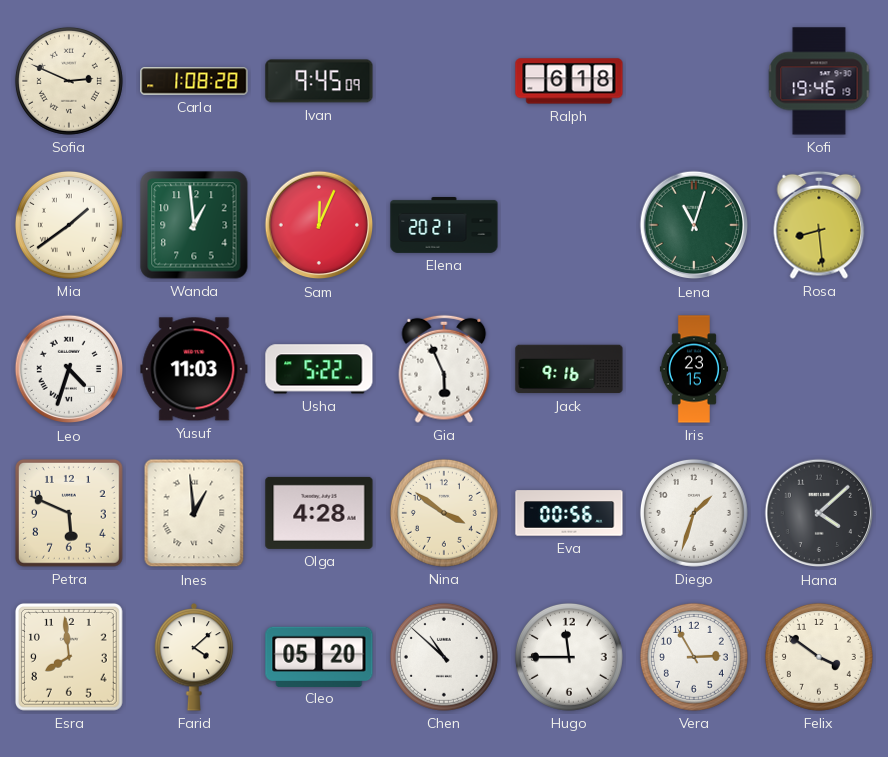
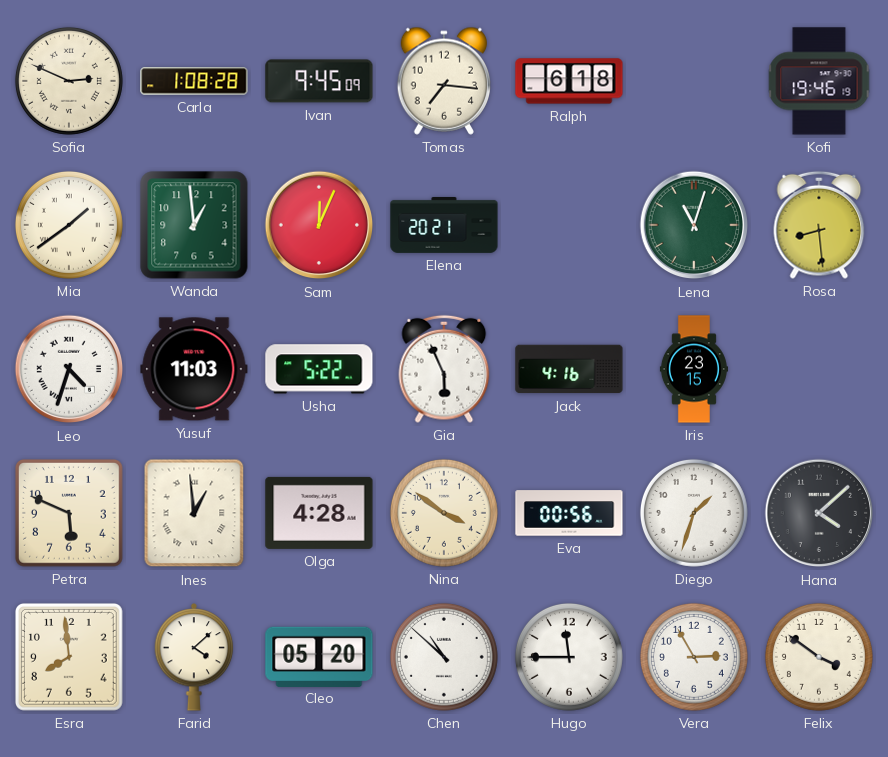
Tomas: none -> 7:16
Jack: 9:16 -> 4:16
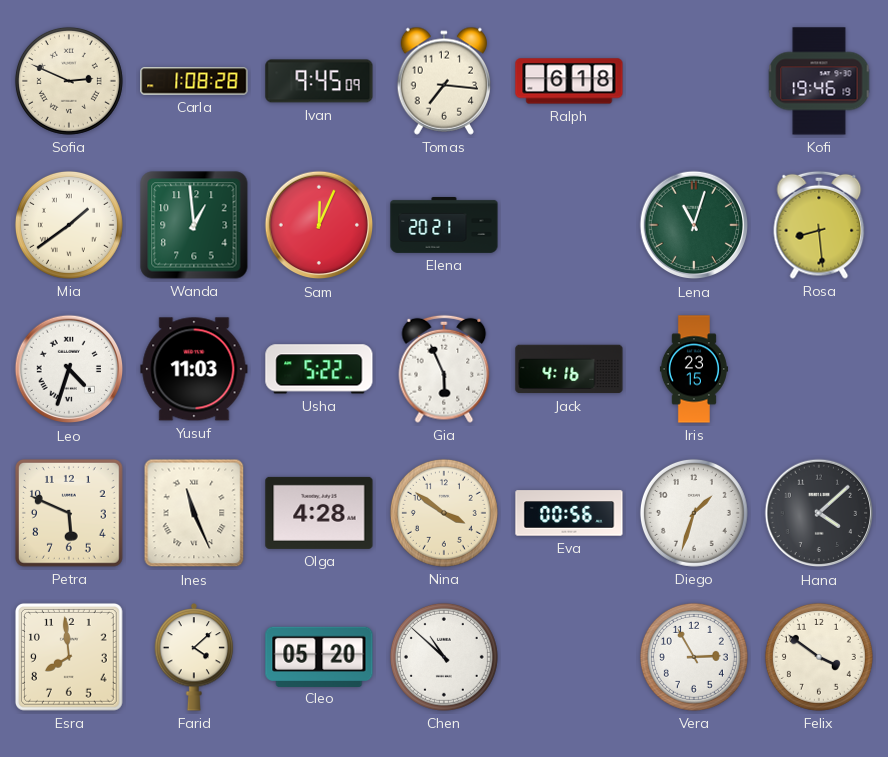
Ines: 12:59 -> 11:26
Hugo: 11:45 -> none
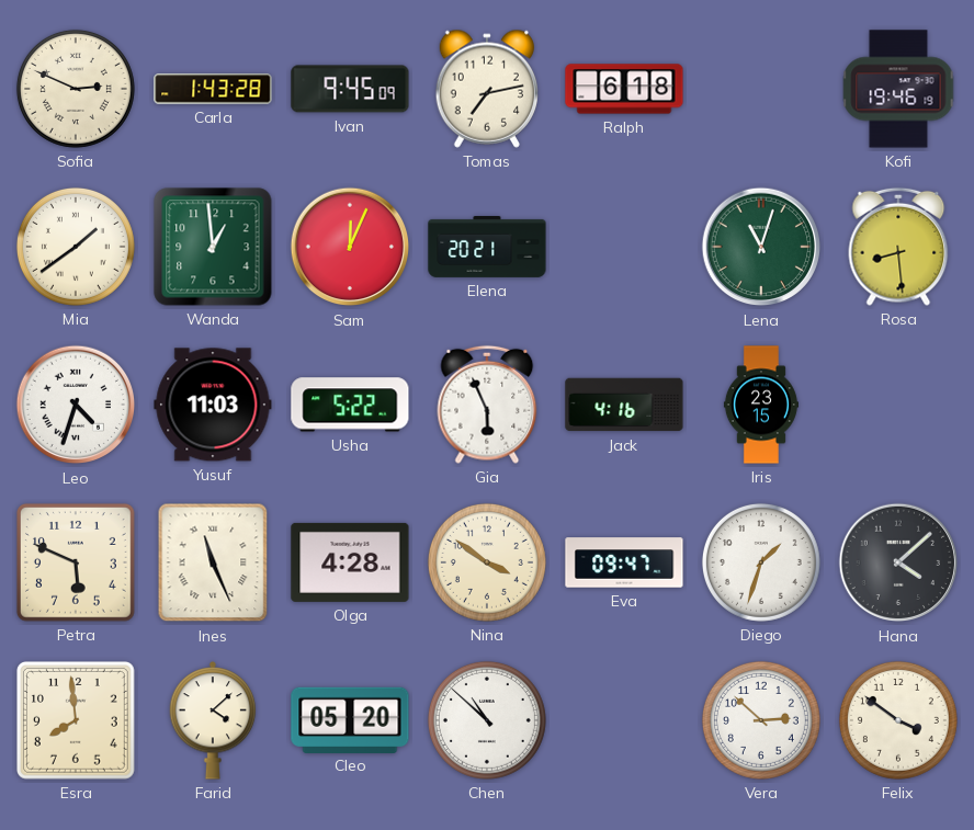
Carla: 1:08 -> 1:43
Tomas: 7:16 -> 7:13
Eva: 00:56 -> 09:47
Vera: 2:55 -> 2:52
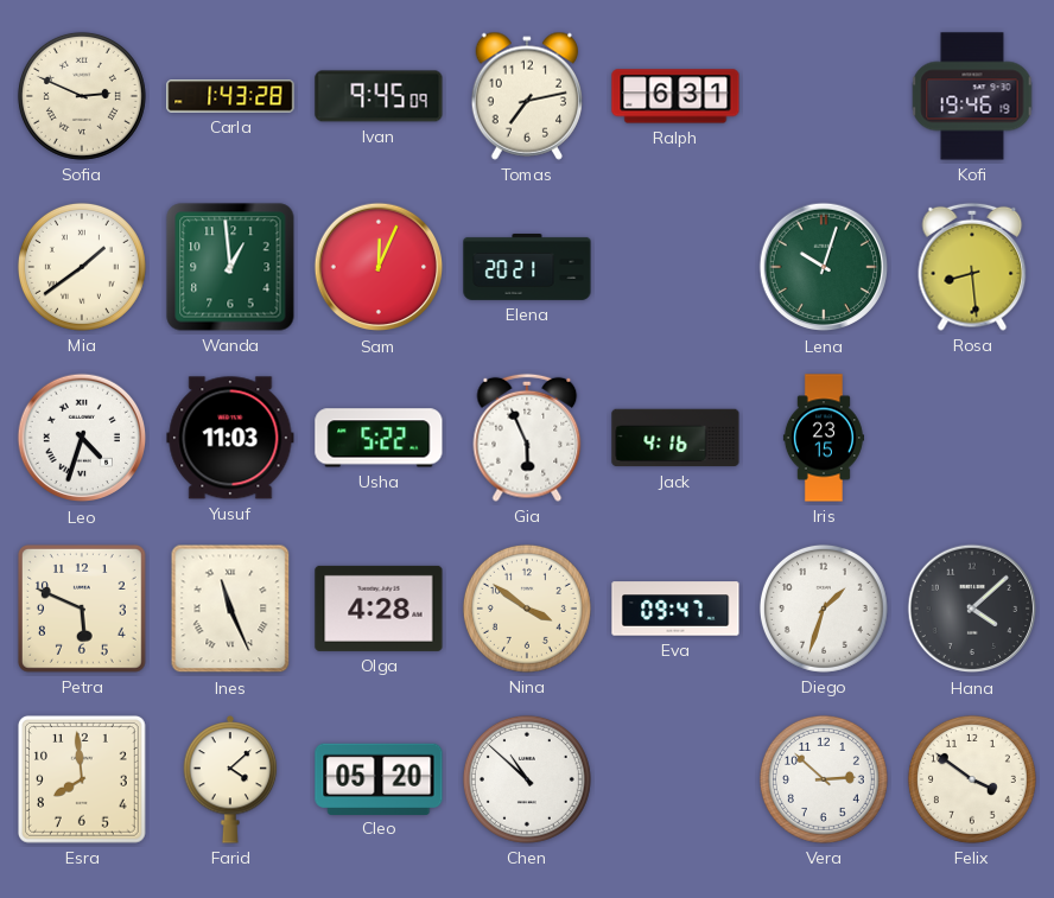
Ralph: 6:18 -> 6:31
Lena: 11:03 -> 10:03
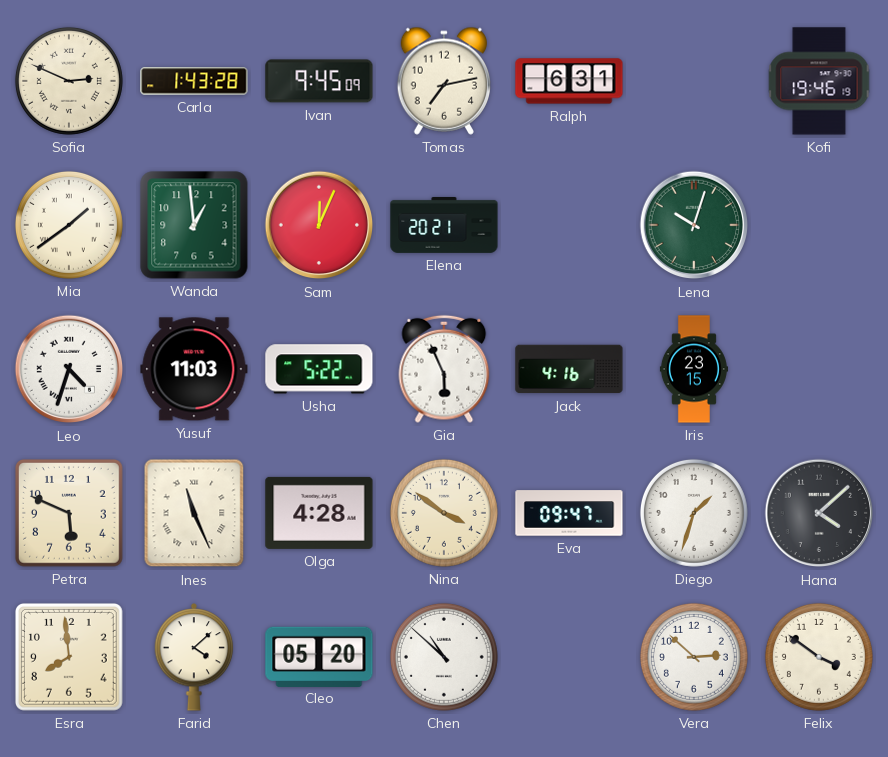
Rosa: 8:29 -> none
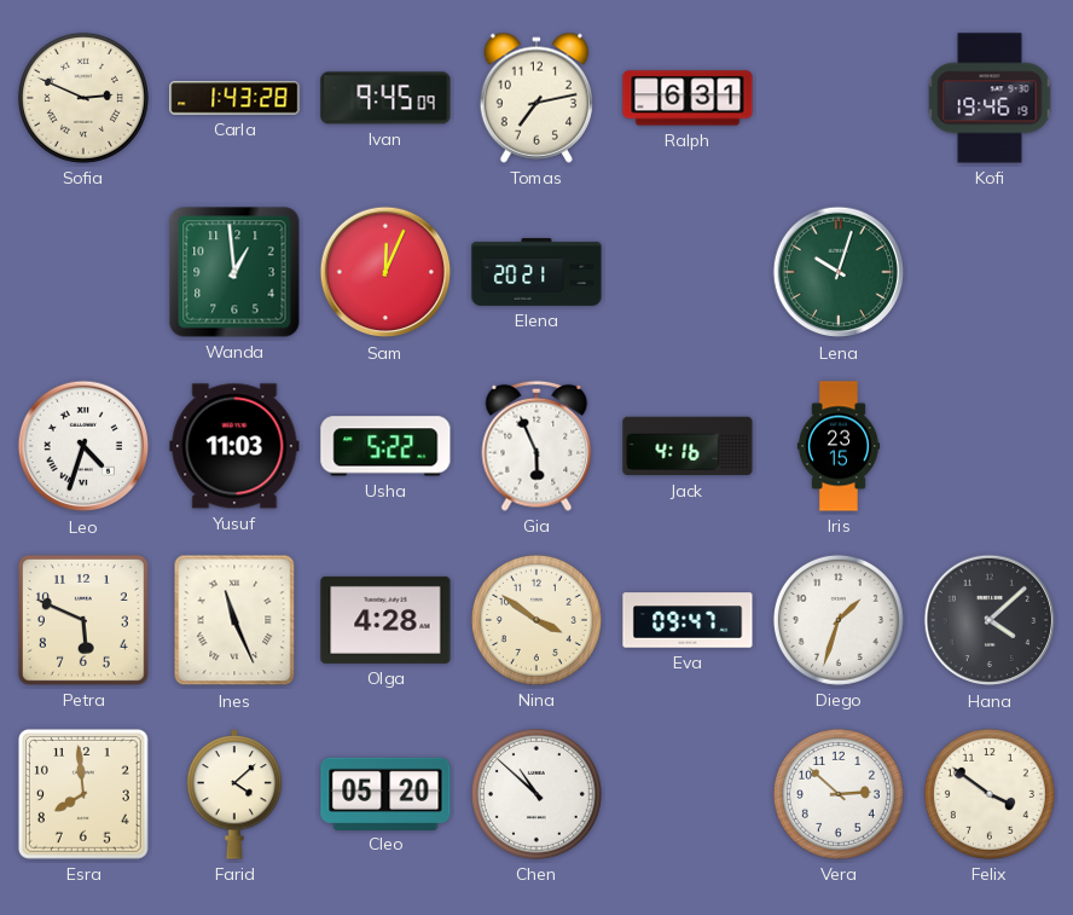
Mia: 1:39 -> none
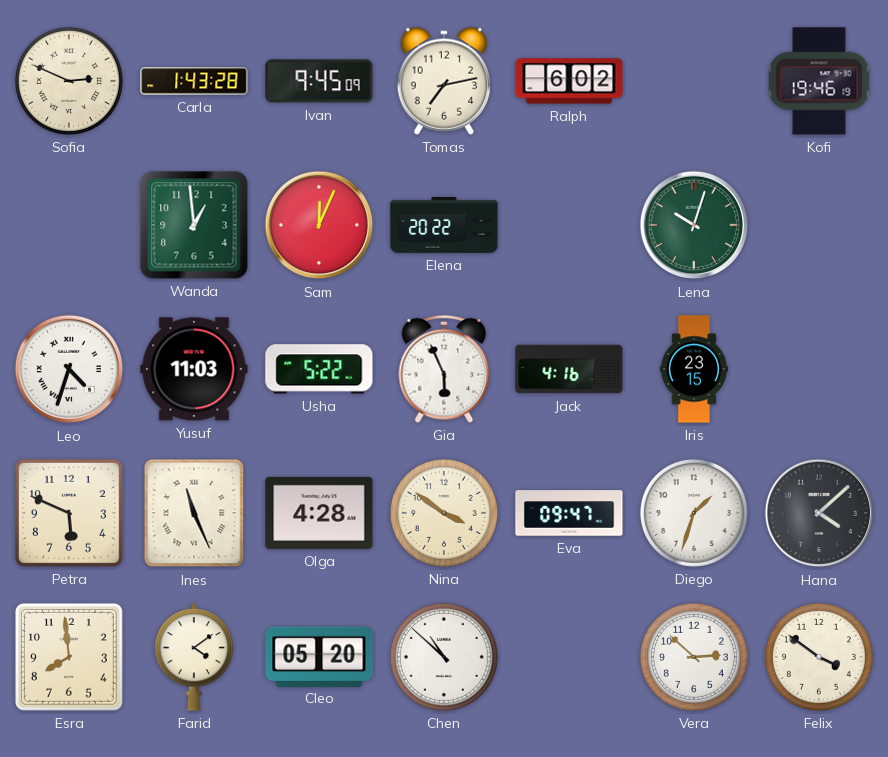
Ralph: 6:31 -> 6:02
Elena: 20:21 -> 20:22
Farid: 4:08 -> 4:09
